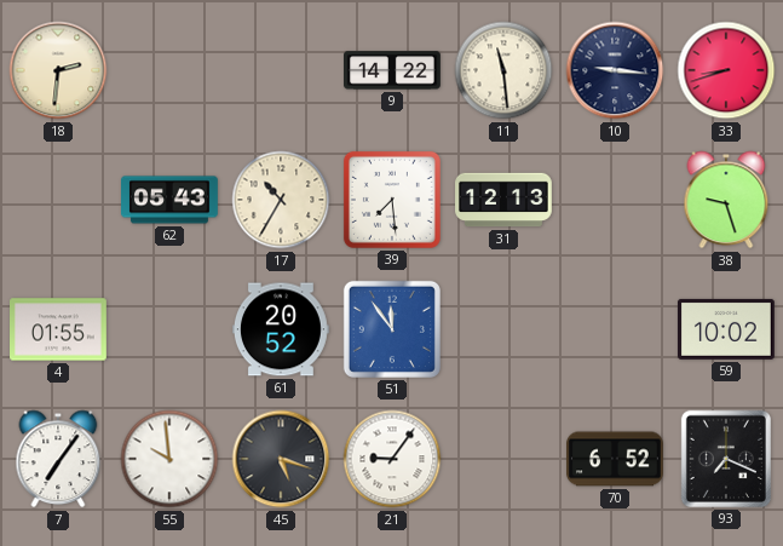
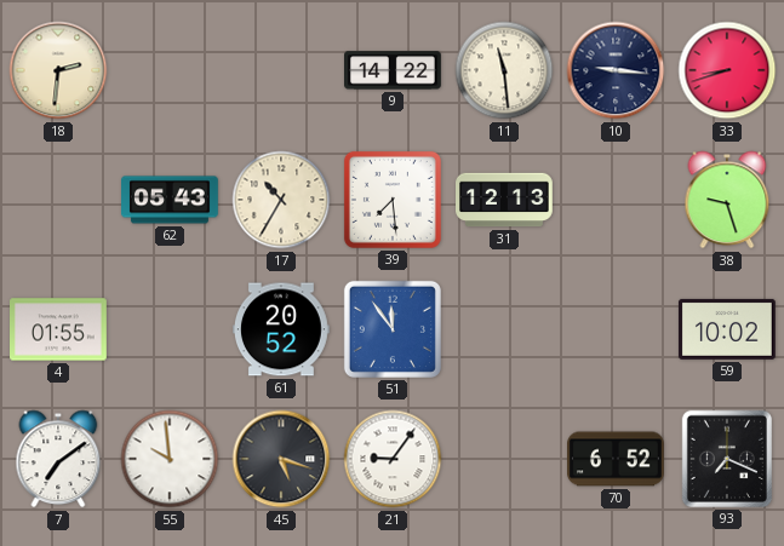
7: 7:06 -> 7:09
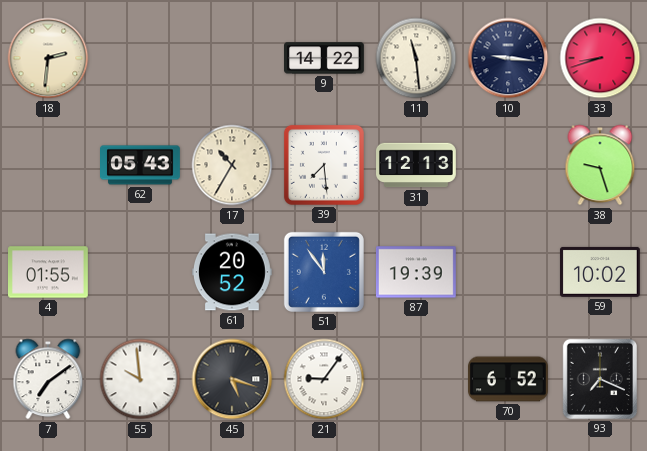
87: none -> 19:39
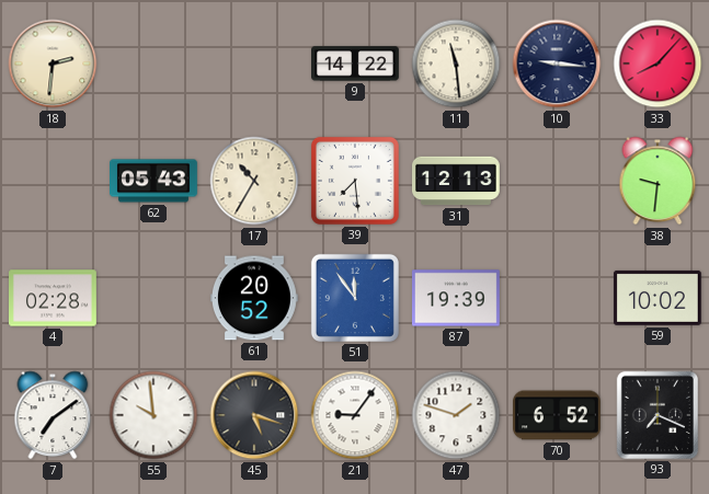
33: 8:42 -> 8:07
38: 9:27 -> 9:31
4: 01:55 -> 02:28
47: none -> 1:48
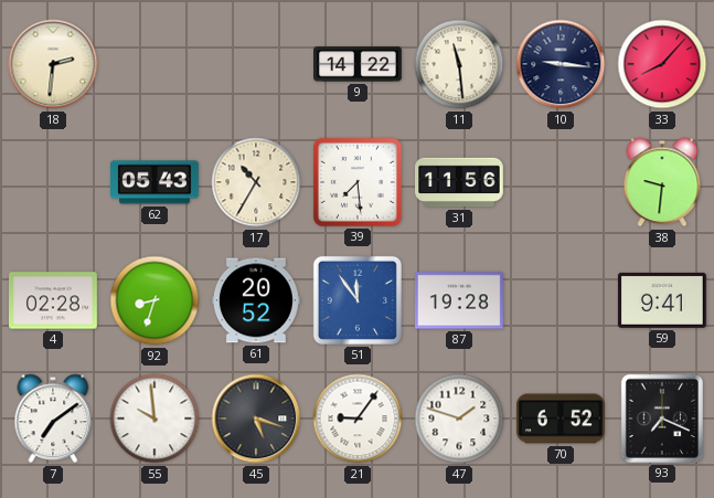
31: 12:13 -> 11:56
92: none -> 8:33
87: 19:39 -> 19:28
59: 10:02 -> 9:41
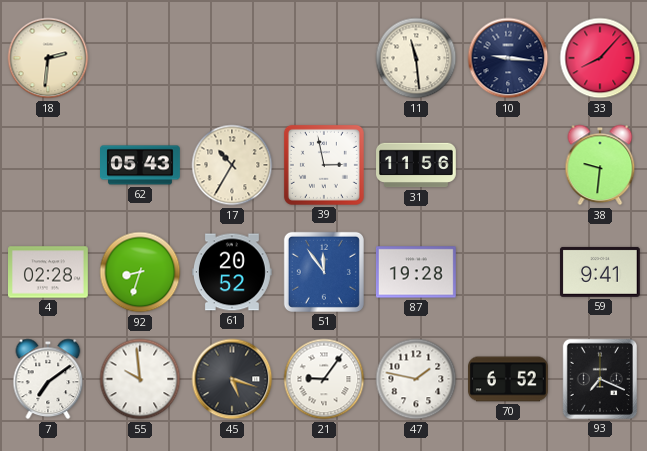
9: 14:22 -> none
39: 7:29 -> 2:58
47: 1:48 -> 1:47
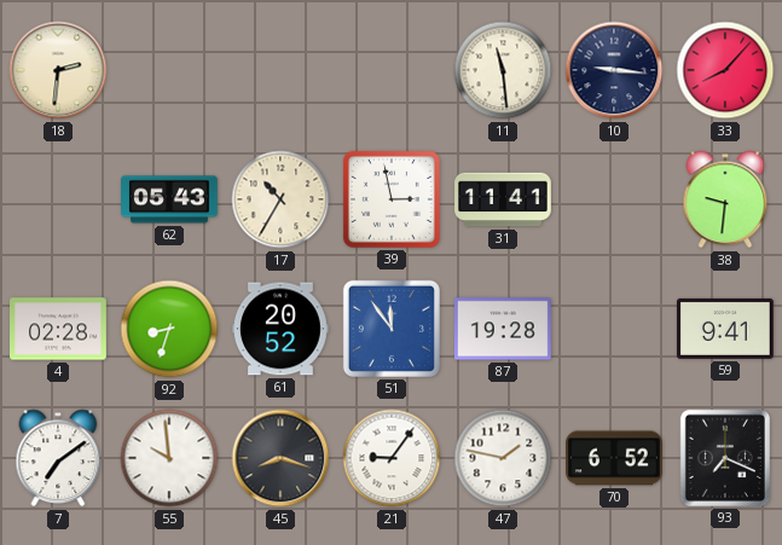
31: 11:56 -> 11:41
45: 5:18 -> 8:18
